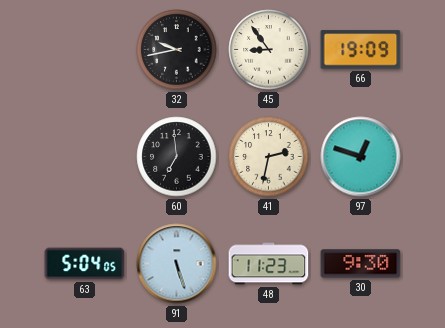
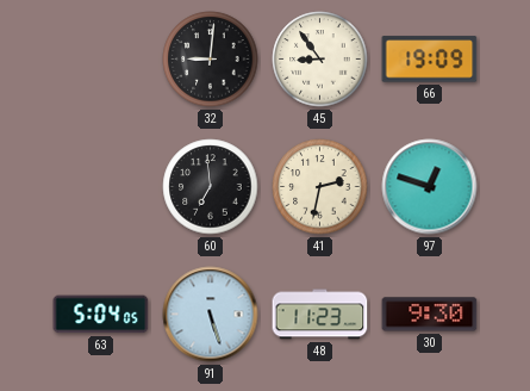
32: 9:43 -> 9:01
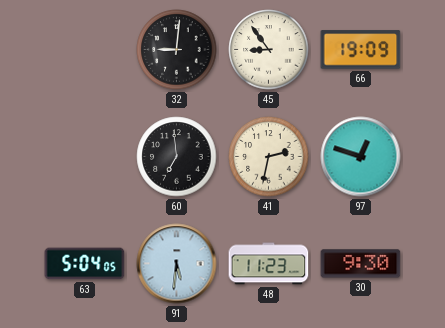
91: 5:27 -> 5:31
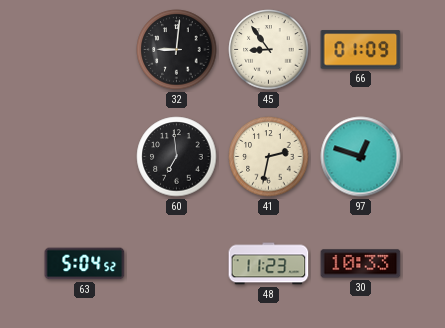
66: 19:09 -> 01:09
63: 5:04:05 -> 5:04:52
91: 5:31 -> none
30: 9:30 -> 10:33
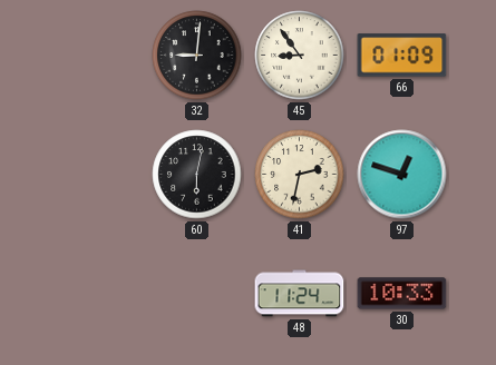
60: 6:59 -> 6:02
63: 5:04 -> none
48: 11:23 -> 11:24
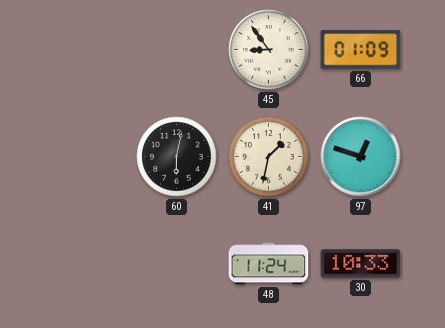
32: 9:01 -> none
41: 2:32 -> 1:32
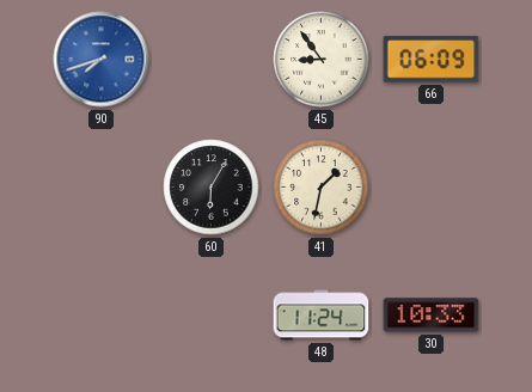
90: none -> 7:42
66: 01:09 -> 06:09
60: 6:02 -> 6:05
97: 12:48 -> none
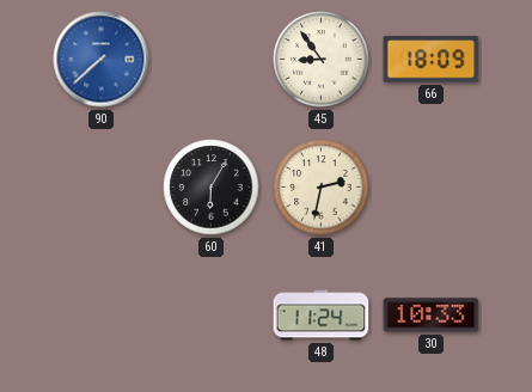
90: 7:42 -> 7:38
66: 06:09 -> 18:09
41: 1:32 -> 2:32
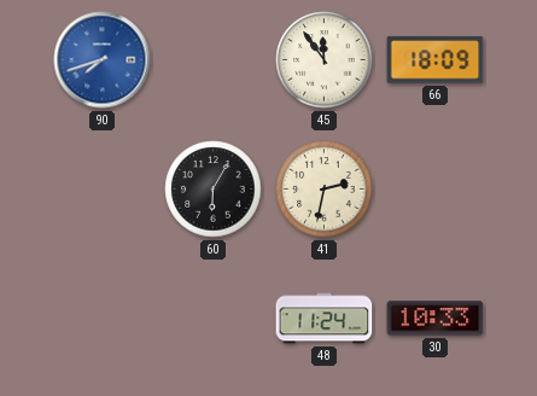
90: 7:38 -> 7:42
45: 8:54 -> 11:54
